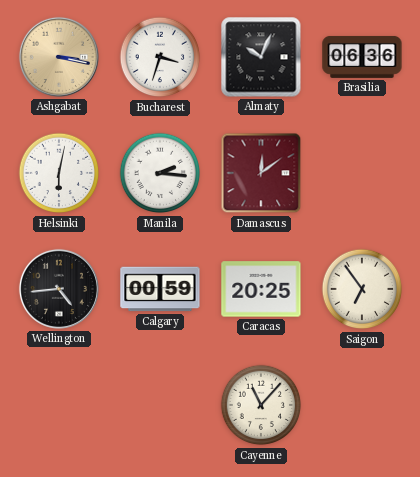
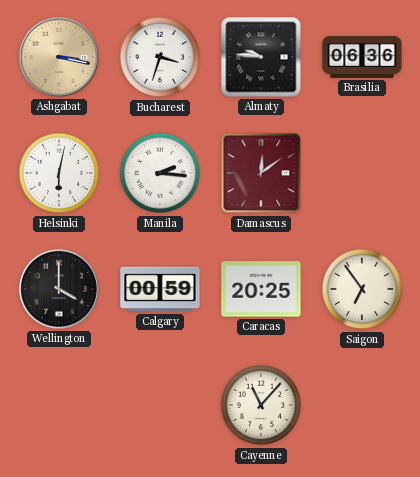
Almaty: 10:04 -> 9:46
Wellington: 4:44 -> 4:00
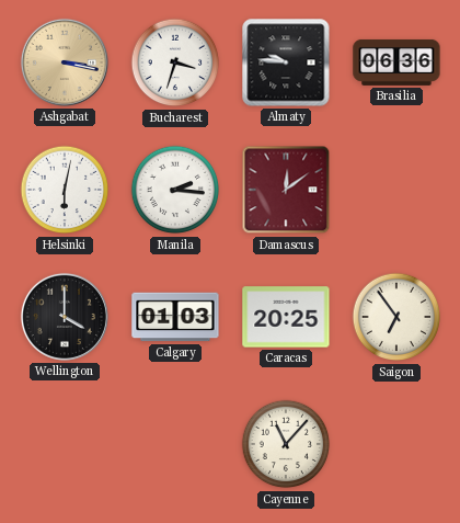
Calgary: 00:59 -> 01:03
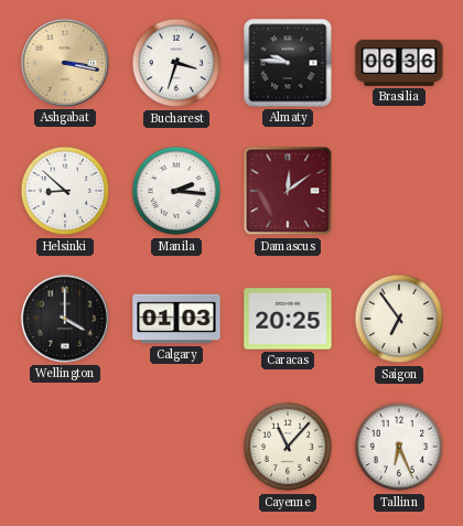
Helsinki: 6:02 -> 8:52
Tallinn: none -> 6:26
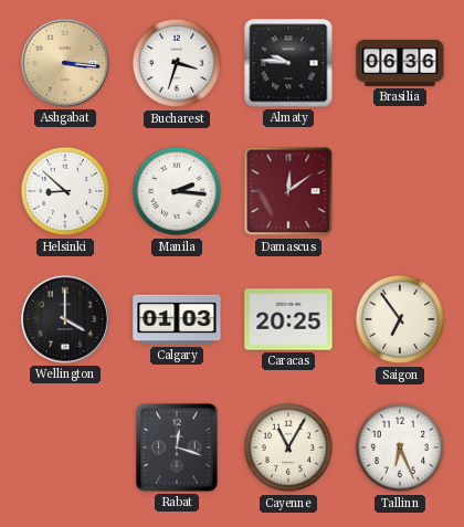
Ashgabat: 3:17 -> 3:16
Rabat: none -> 12:18
Cayenne: 11:07 -> 11:05
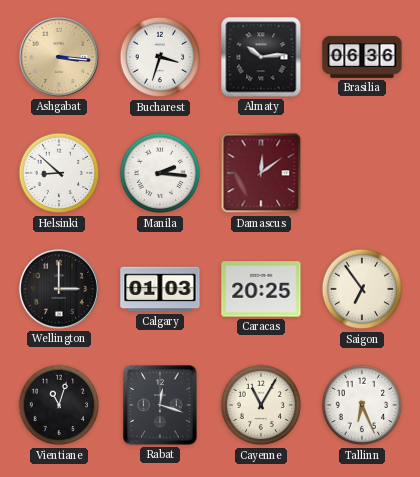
Almaty: 9:46 -> 10:14
Wellington: 4:00 -> 3:00
Vientiane: none -> 11:03
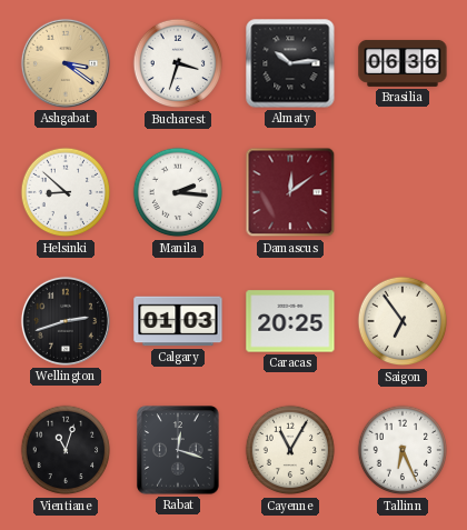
Ashgabat: 3:16 -> 3:21
Wellington: 3:00 -> 2:42
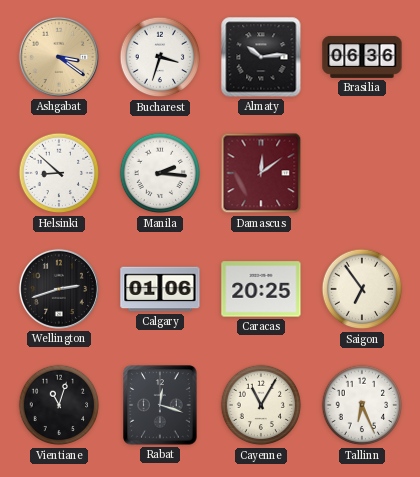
Calgary: 01:03 -> 01:06
